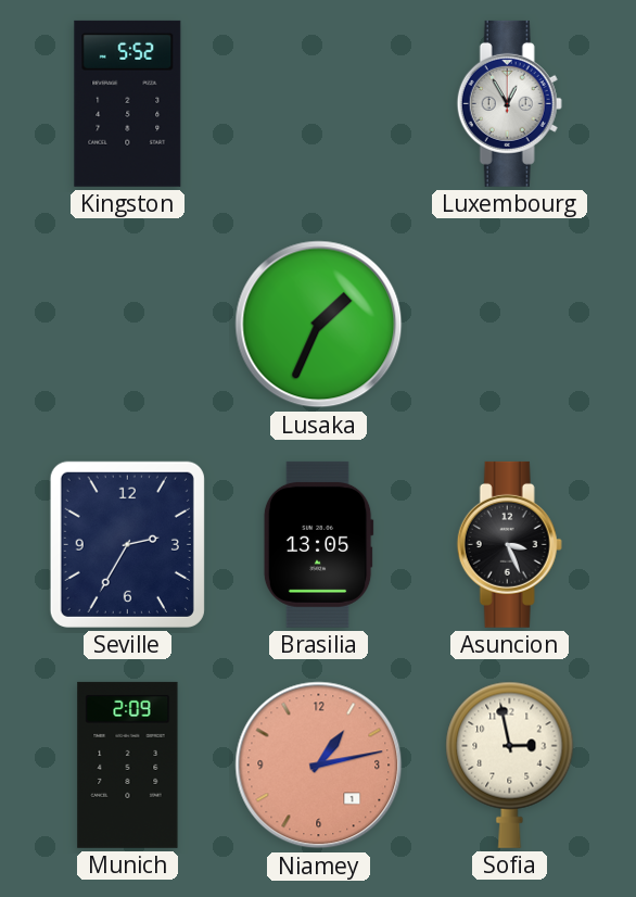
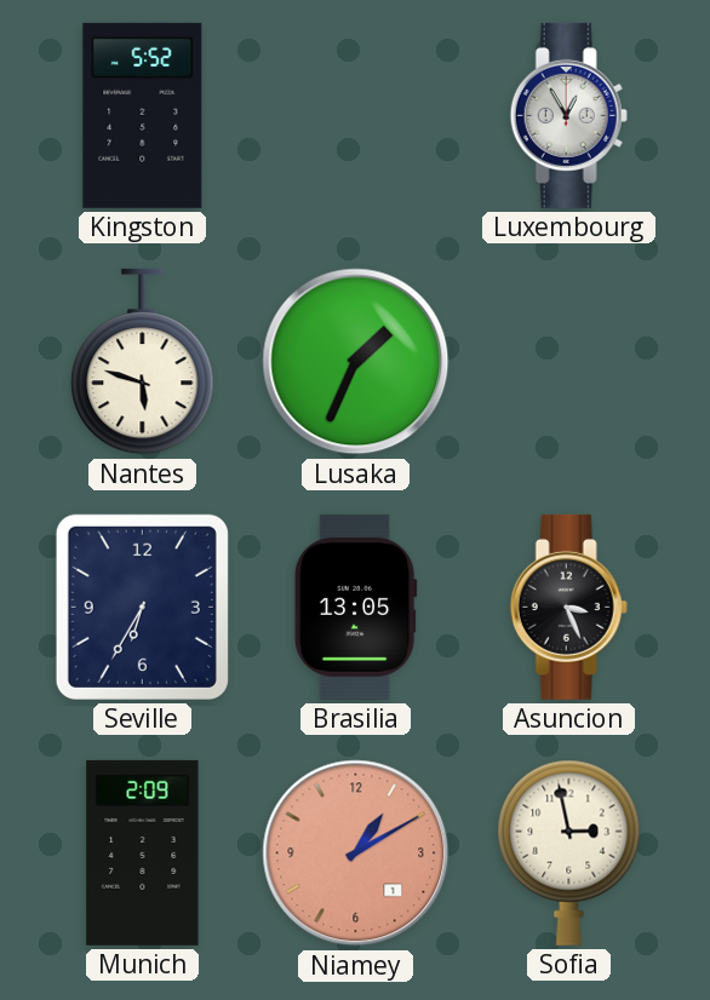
Nantes: none -> 5:48
Seville: 2:35 -> 6:35
Niamey: 1:13 -> 1:10
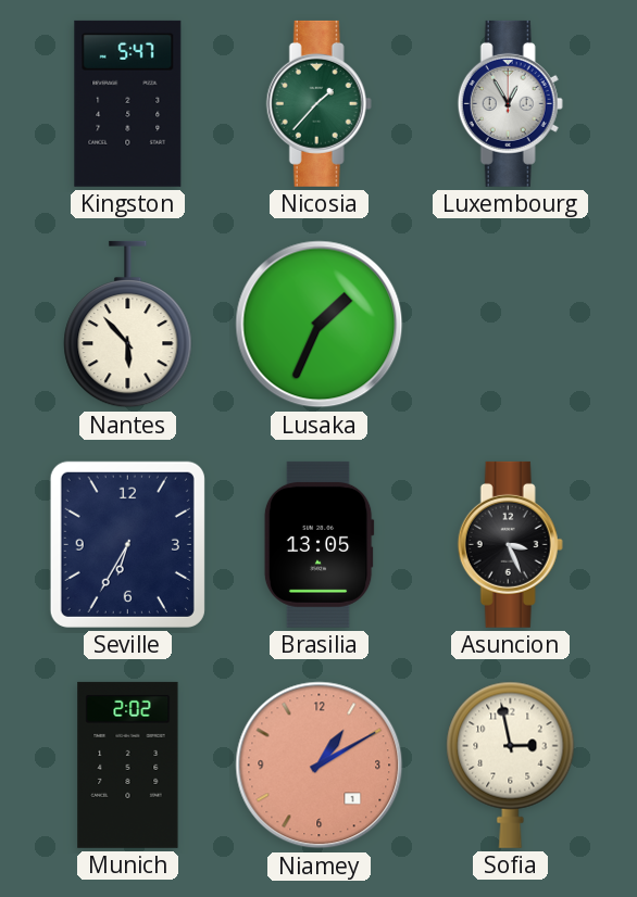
Kingston: 5:52 -> 5:47
Nicosia: none -> 1:37
Nantes: 5:48 -> 5:53
Munich: 2:09 -> 2:02
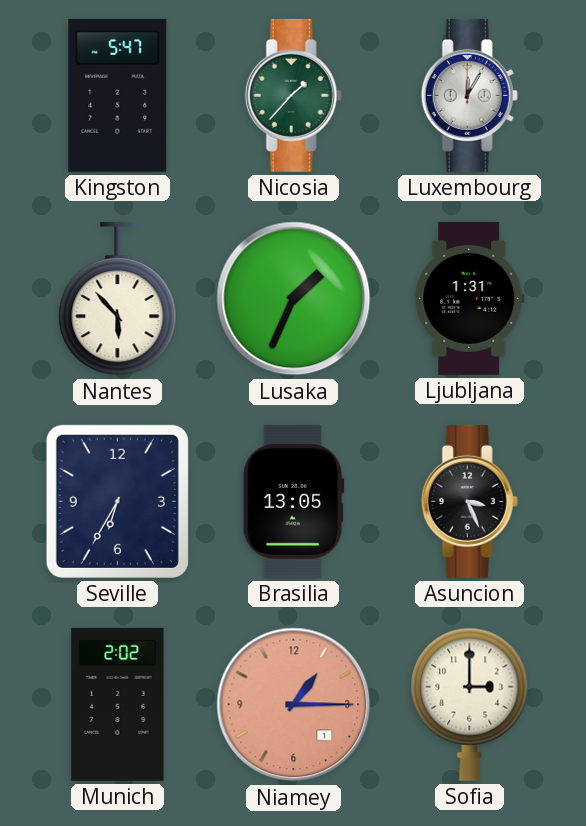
Luxembourg: 12:55 -> 12:05
Ljubljana: none -> 1:31
Niamey: 1:10 -> 1:15
Sofia: 2:58 -> 3:00
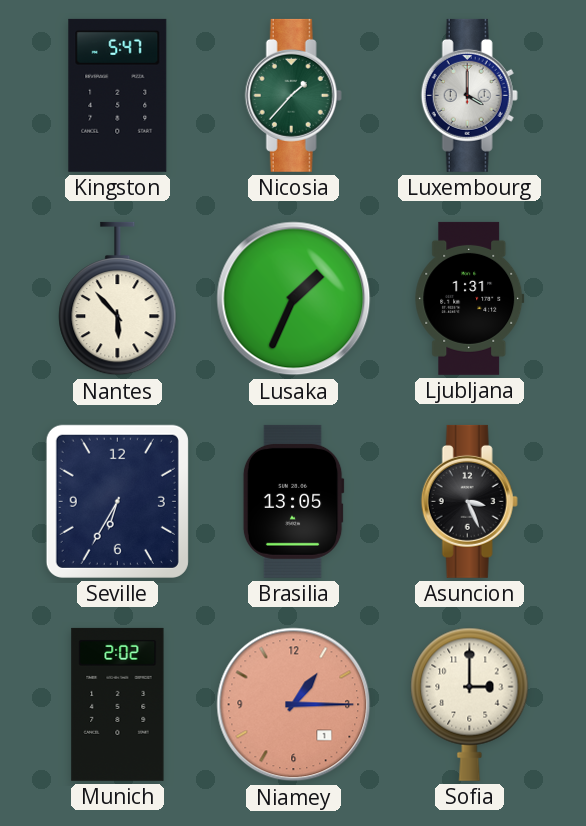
Luxembourg: 12:05 -> 4:00
